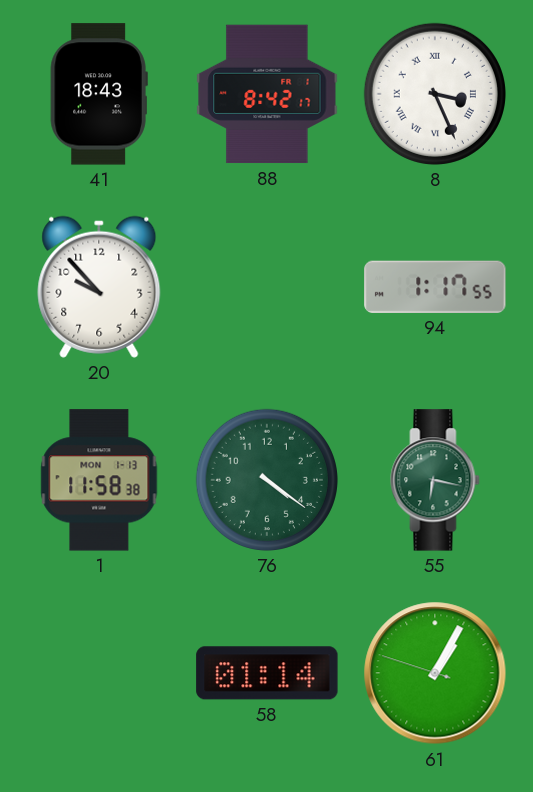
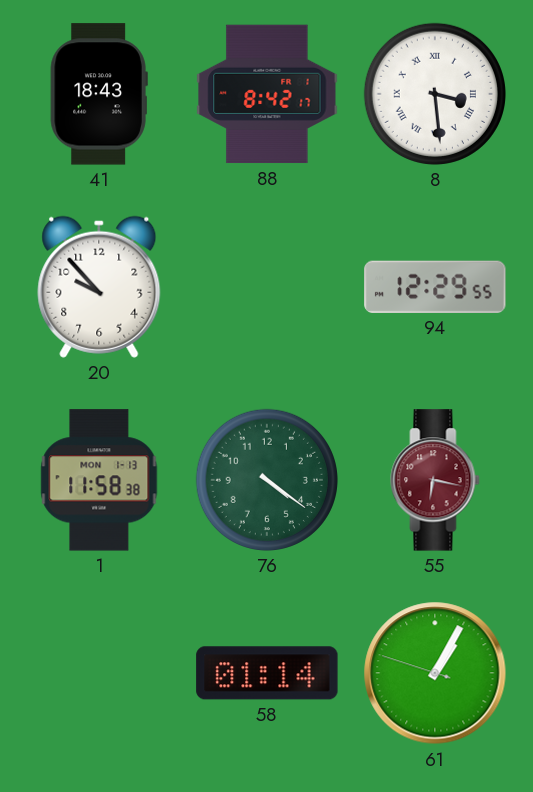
8: 3:26 -> 3:29
94: 1:17 -> 12:29
55 dial: green -> burgundy
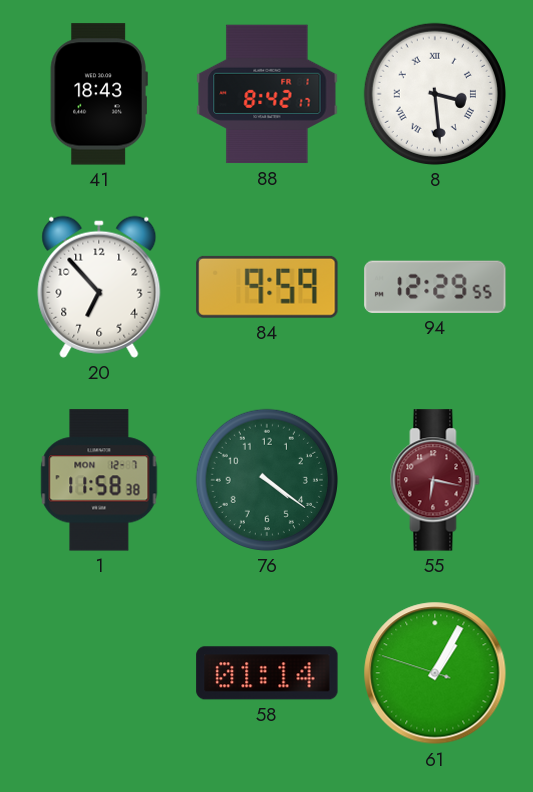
20: 9:53 -> 6:53
84: none -> 9:59
1 date: MON 1-13 -> MON 12-7
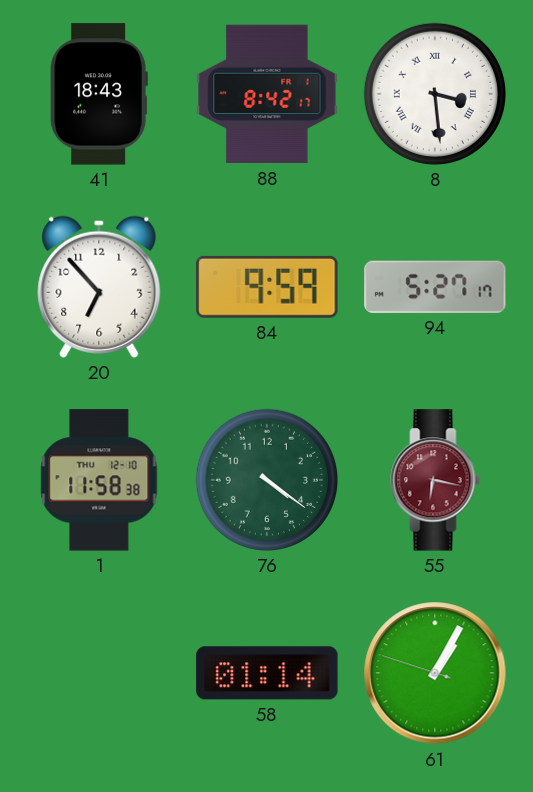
94: 12:29 -> 5:27
1 date: MON 12-7 -> THU 12-10
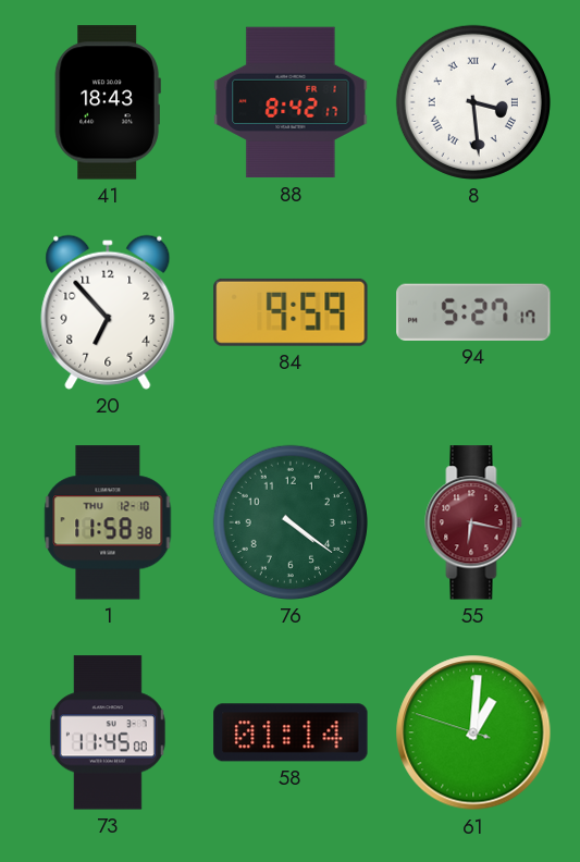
73: none -> 11:45
61: 1:04 -> 1:00
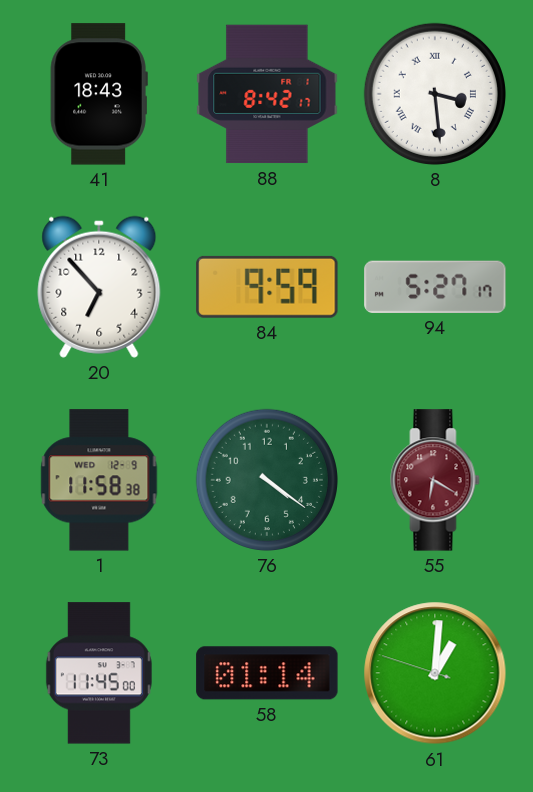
1 date: THU 12-10 -> WED 12-9
55: 6:17 -> 6:20
